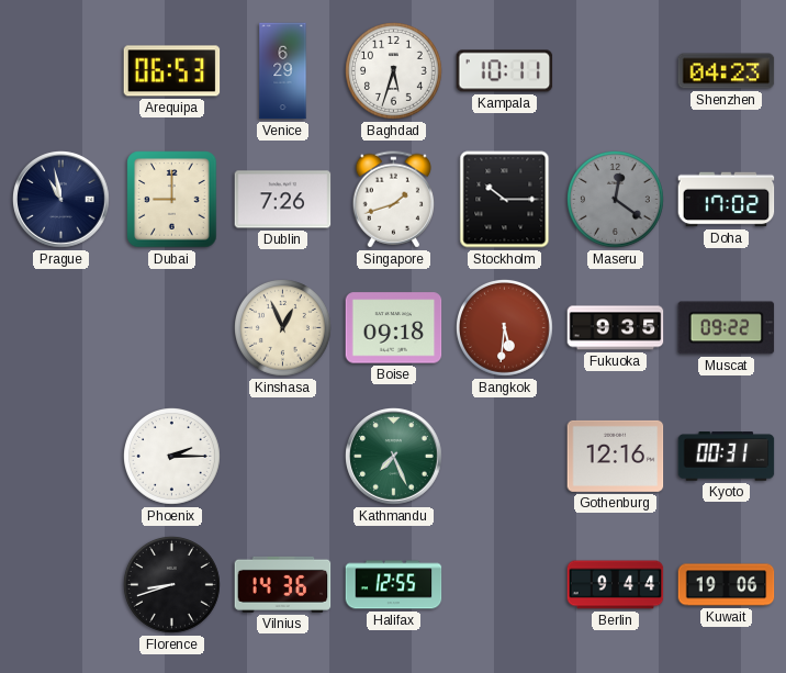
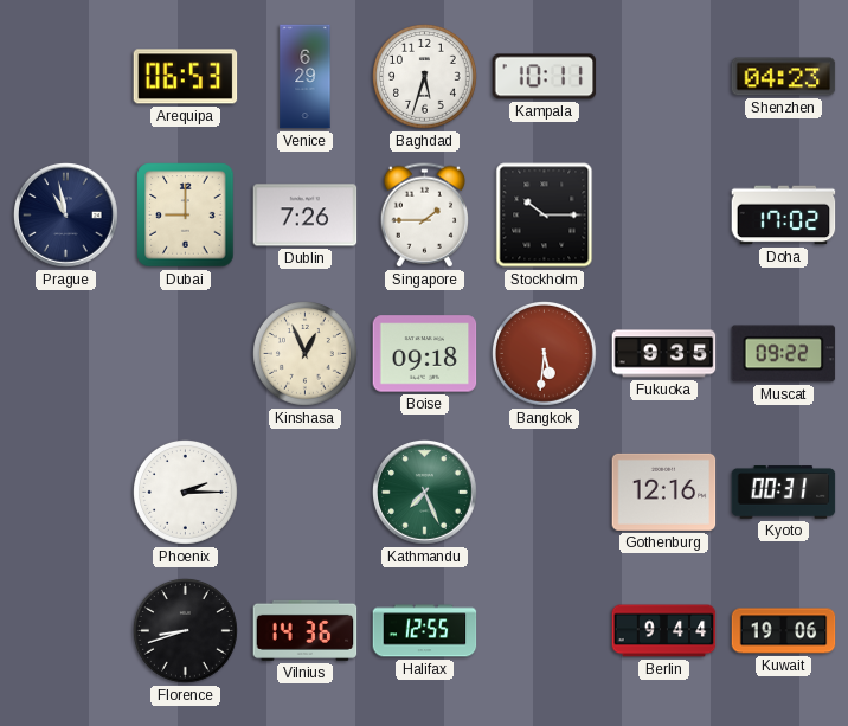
Singapore: 1:42 -> 1:45
Maseru: 12:21 -> none
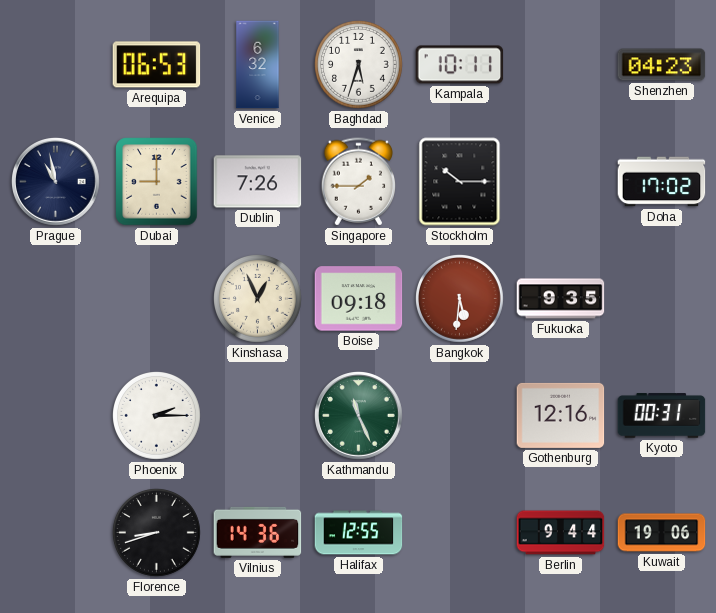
Venice: 6:29 -> 6:32
Muscat: 09:22 -> none
Kathmandu: 7:26 -> 11:26
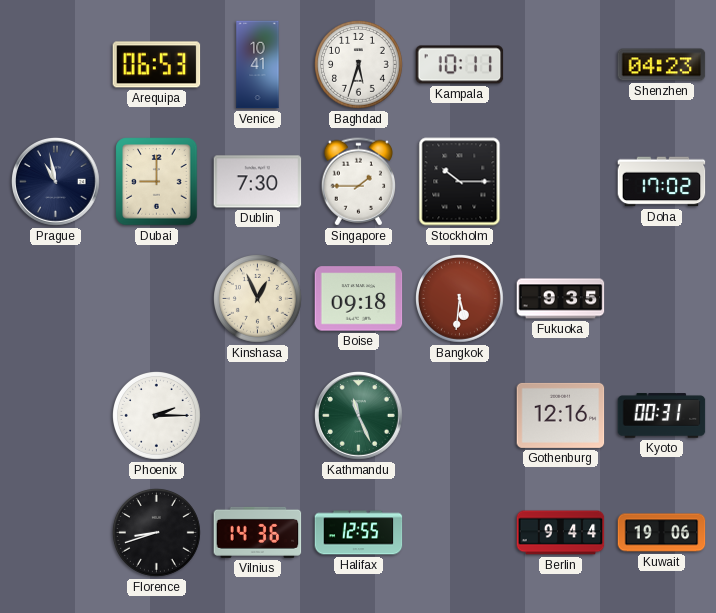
Venice: 6:32 -> 10:41
Dublin: 7:26 -> 7:30
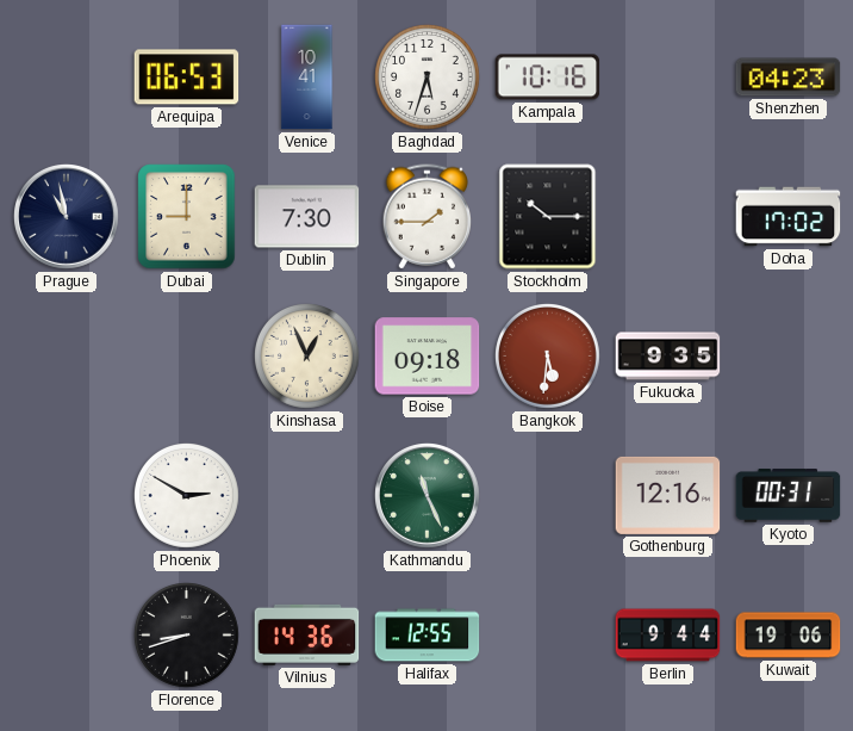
Kampala: 10:11 -> 10:16
Phoenix: 2:15 -> 2:50
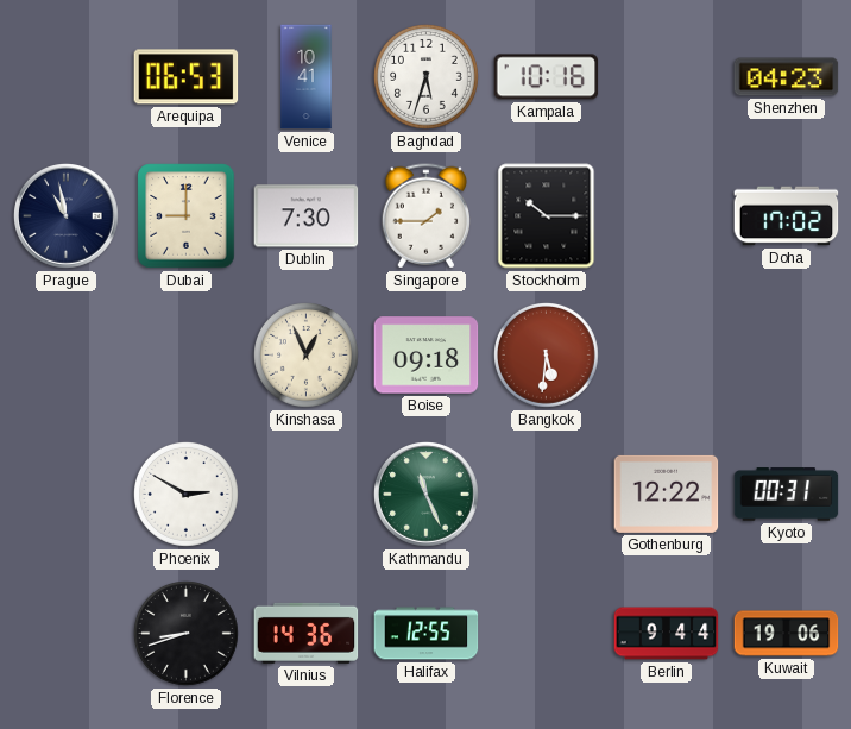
Fukuoka: 9:35 -> none
Gothenburg: 12:16 -> 12:22
